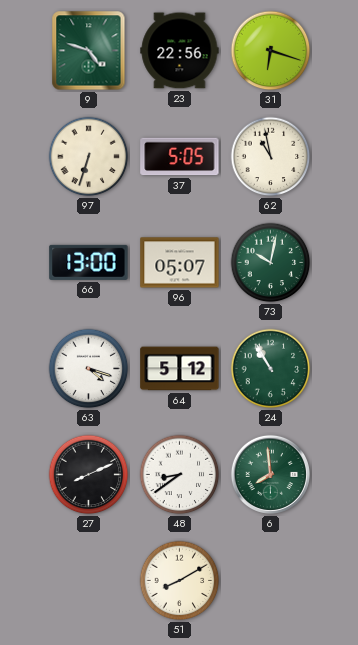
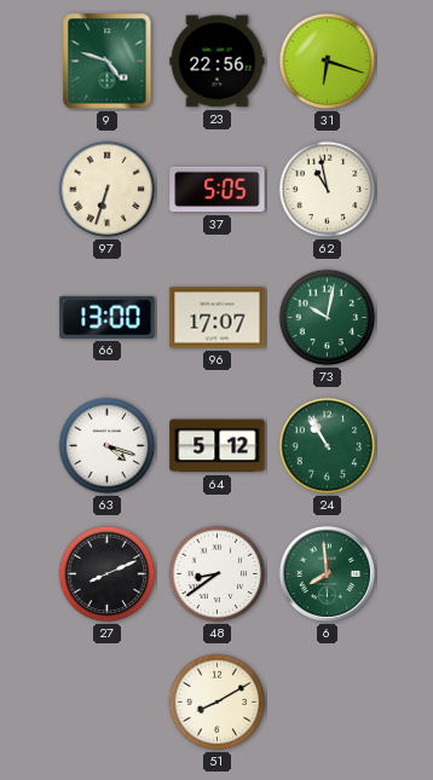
96: 05:07 -> 17:07
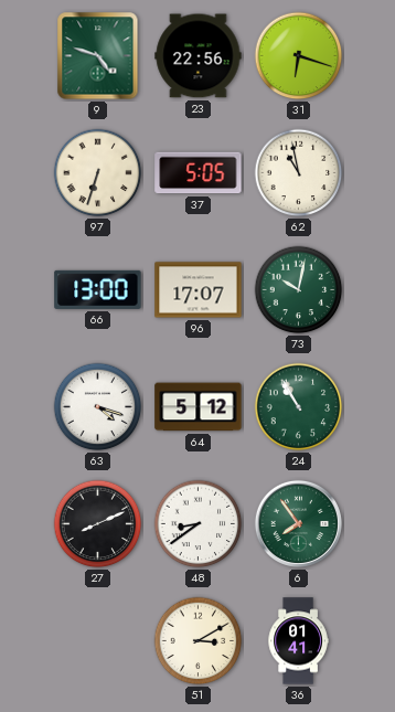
6: 7:59 -> 7:54
51: 8:10 -> 3:10
36: none -> 01:41
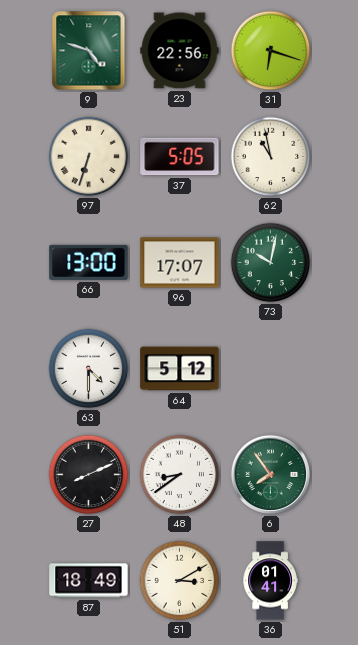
63: 4:18 -> 4:30
24: 10:55 -> none
87: none -> 18:49
